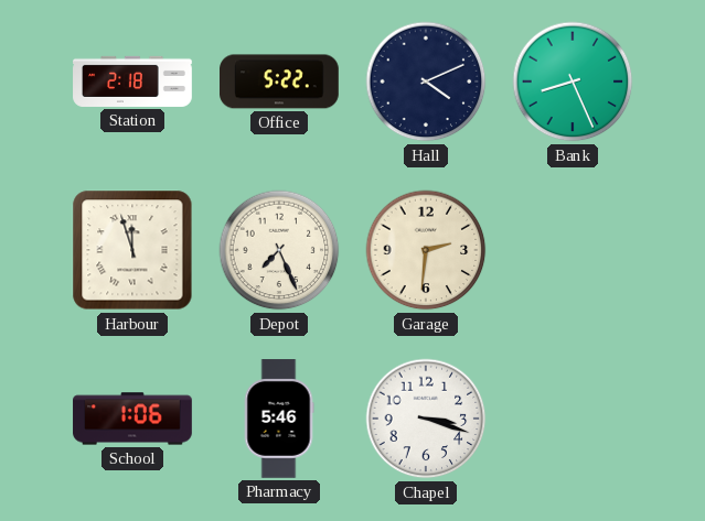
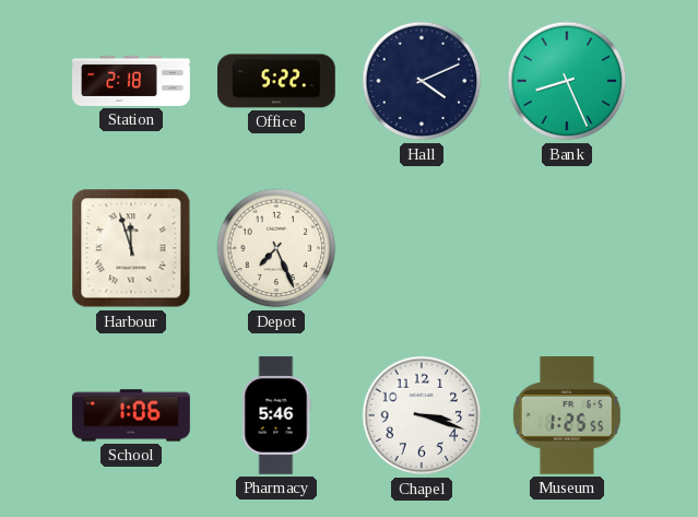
Garage: 2:31 -> none
Museum: none -> 1:25
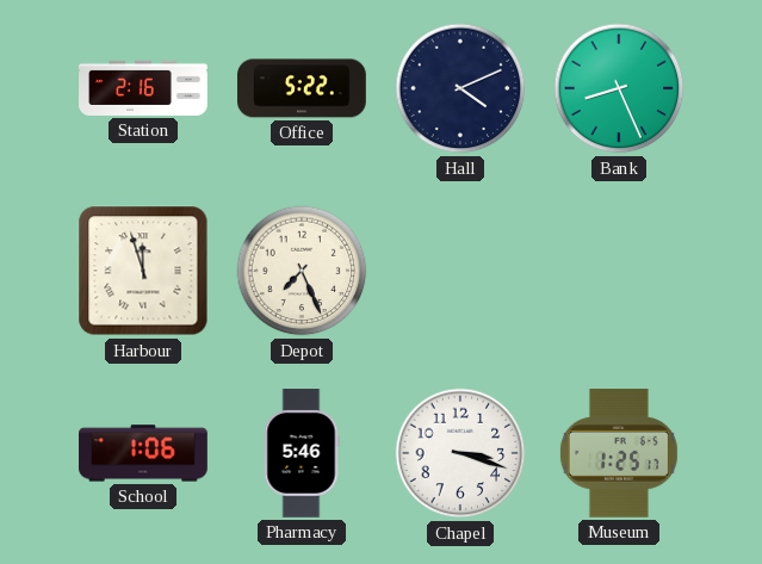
Station: 2:18 -> 2:16
Museum: 1:25:55 -> 1:25:17
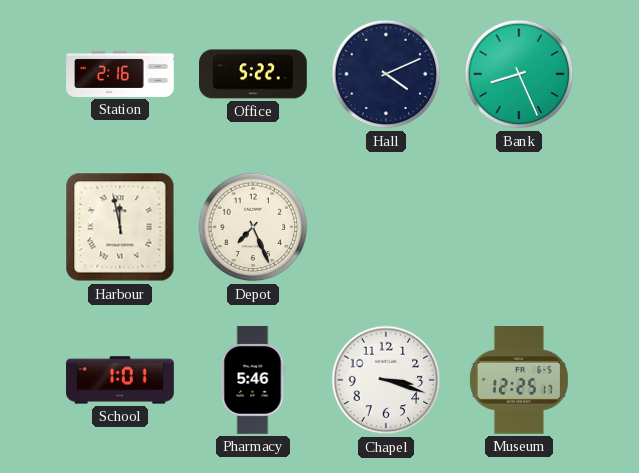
Harbour: 11:57 -> 11:58
School: 1:06 -> 1:01
Museum: 1:25 -> 12:25
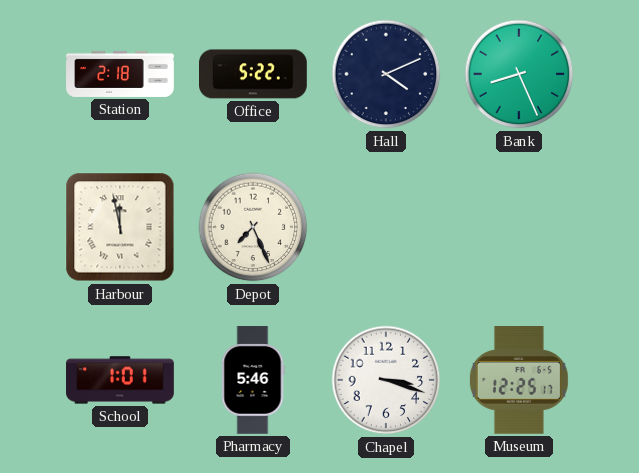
Station: 2:16 -> 2:18
